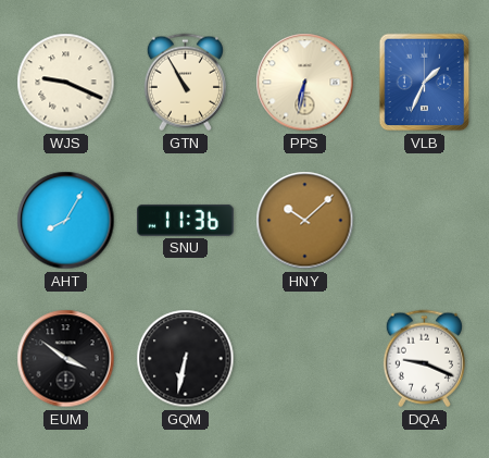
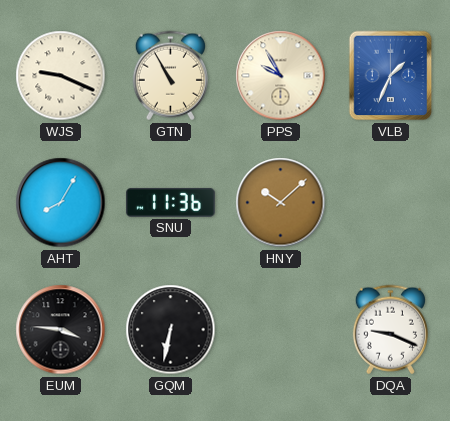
PPS: 6:32 -> 9:55
EUM: 3:51 -> 3:46
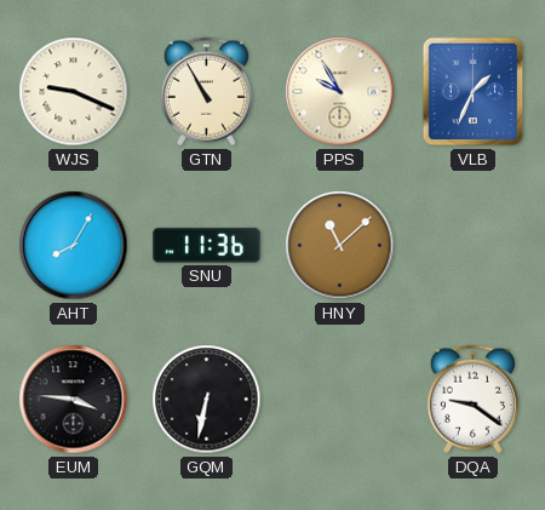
HNY: 10:08 -> 11:08
DQA: 9:19 -> 9:21
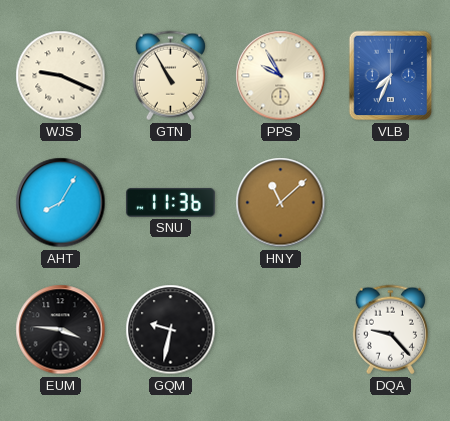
VLB: 1:34 -> 7:34
GQM: 6:32 -> 9:32
DQA: 9:21 -> 9:23
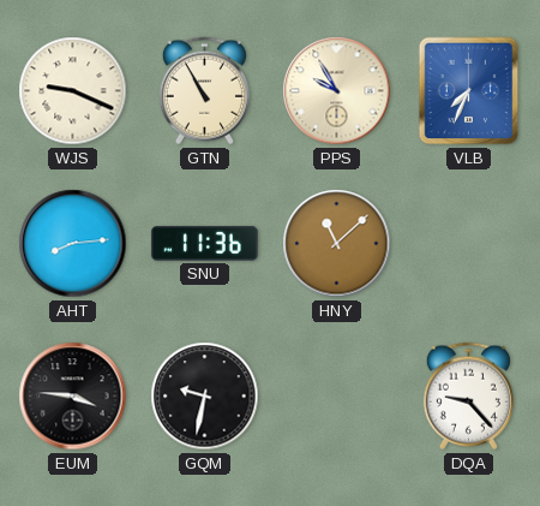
AHT: 8:05 -> 8:14
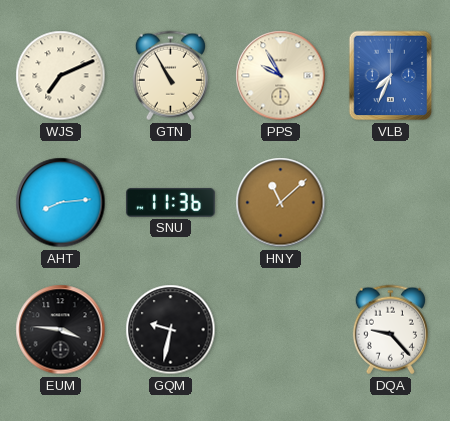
WJS: 9:19 -> 7:11
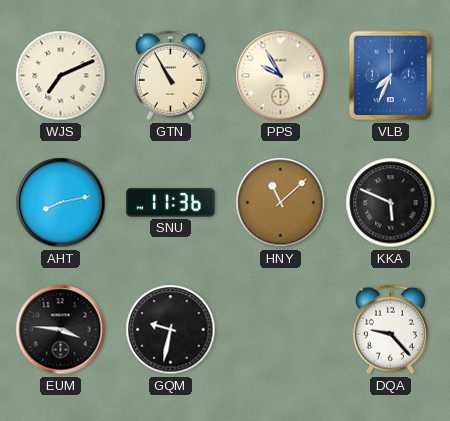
AHT: 8:14 -> 8:13
KKA: none -> 5:49
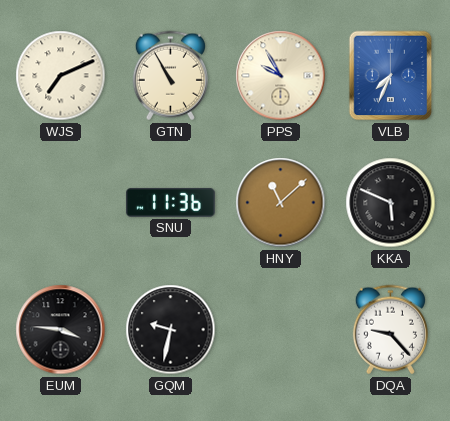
AHT: 8:13 -> none
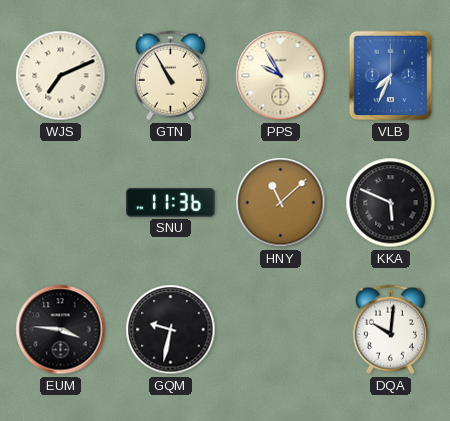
DQA: 9:23 -> 10:01
